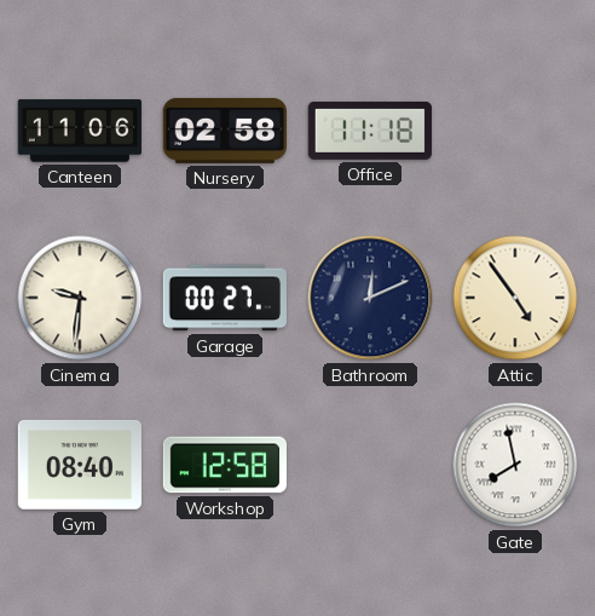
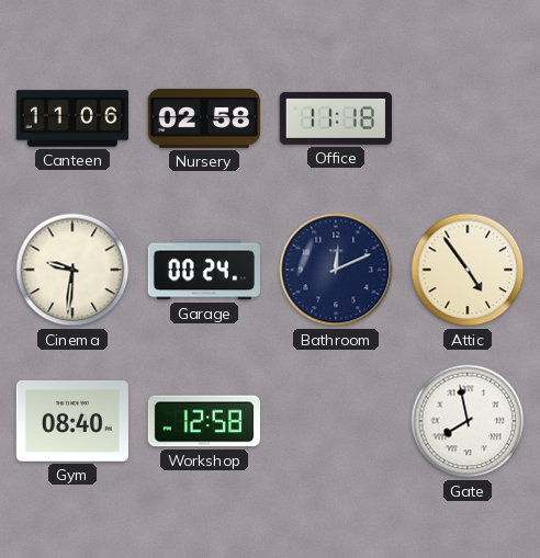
Garage: 00:27 -> 00:24
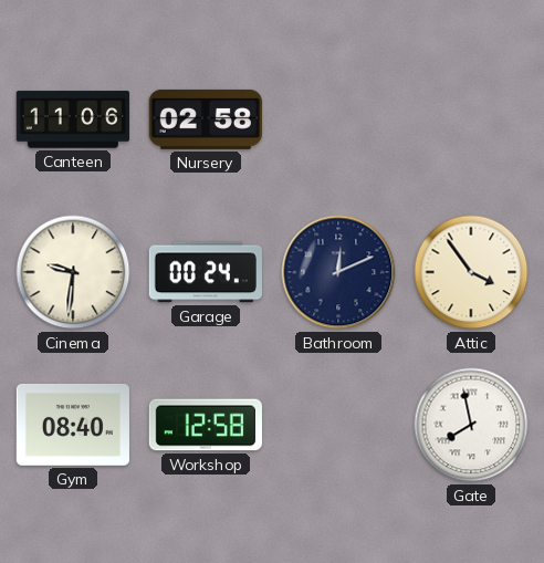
Office: 11:18 -> none
Attic: 4:54 -> 3:54
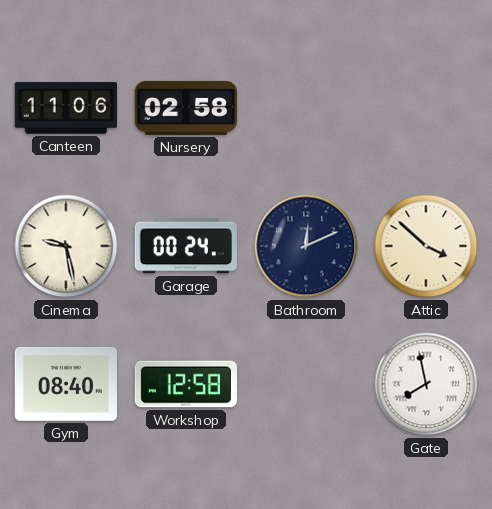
Cinema: 9:31 -> 9:28
Attic: 3:54 -> 3:52
